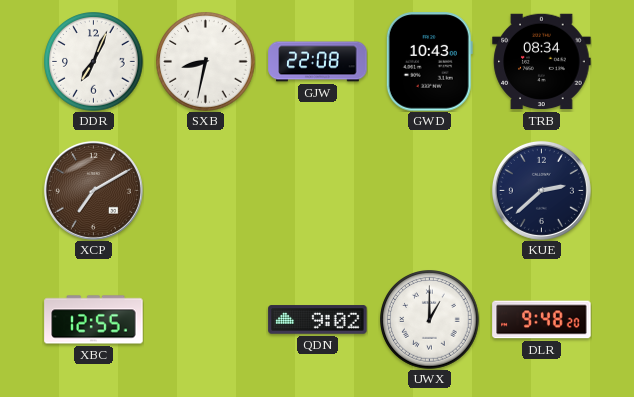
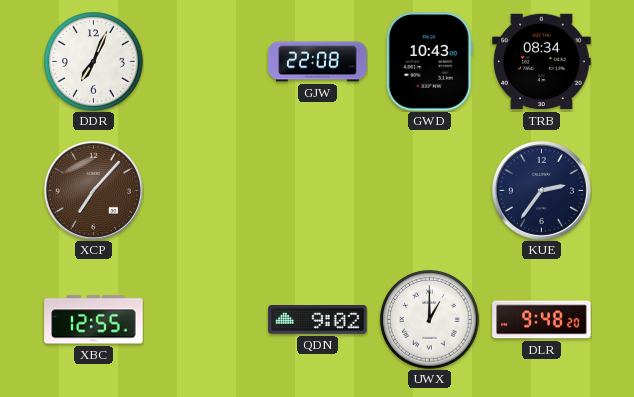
SXB: 8:32 -> none
XCP: 7:10 -> 7:07
KUE: 2:38 -> 2:36
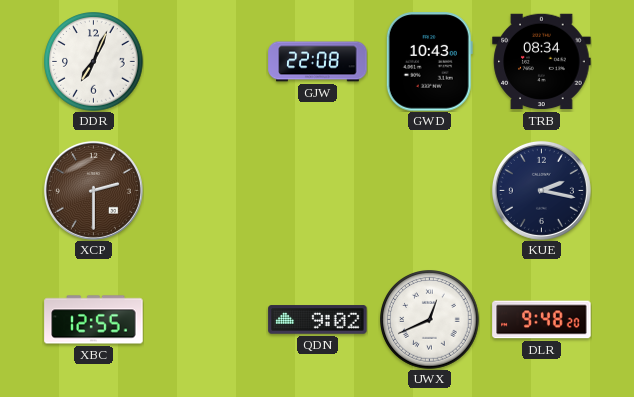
XCP: 7:07 -> 2:30
KUE: 2:36 -> 2:17
UWX: 1:00 -> 12:41
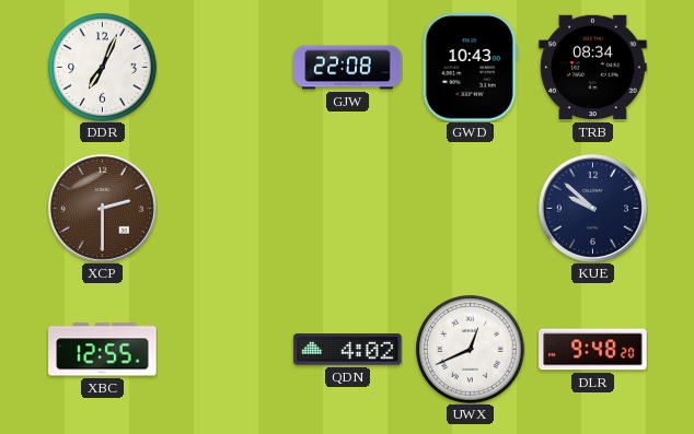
KUE: 2:17 -> 9:52
QDN: 9:02 -> 4:02
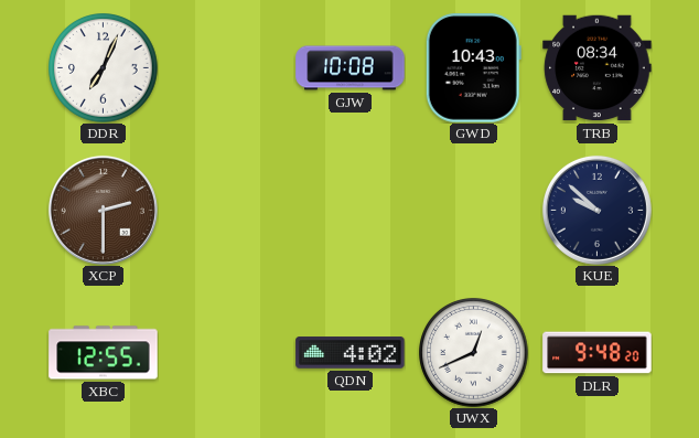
GJW: 22:08 -> 10:08
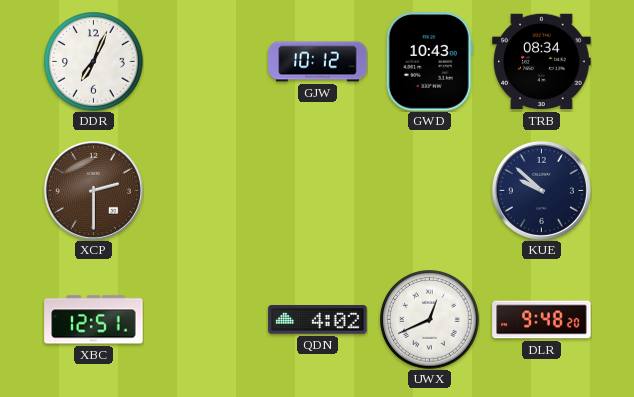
GJW: 10:08 -> 10:12
XBC: 12:55 -> 12:51
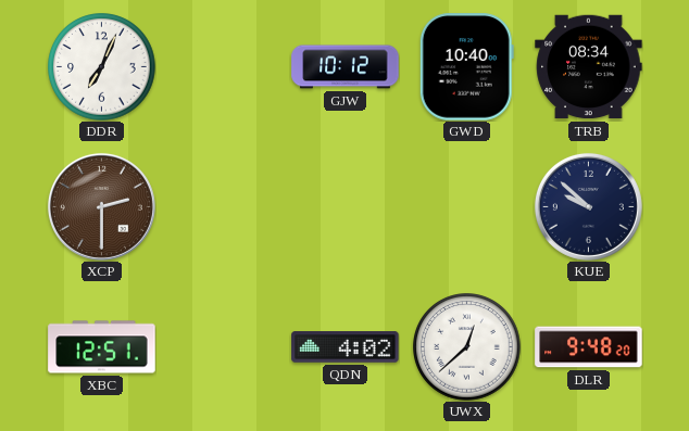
GWD: 10:43 -> 10:40
UWX: 12:41 -> 12:38
